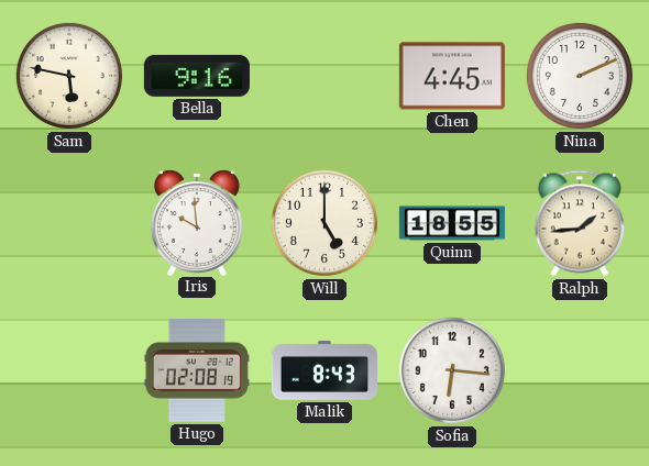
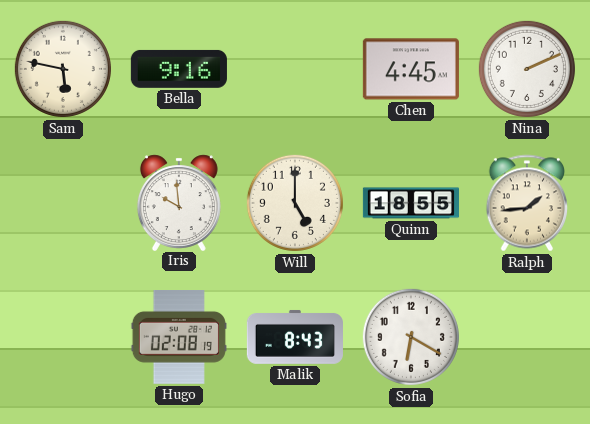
Sofia: 6:16 -> 6:20
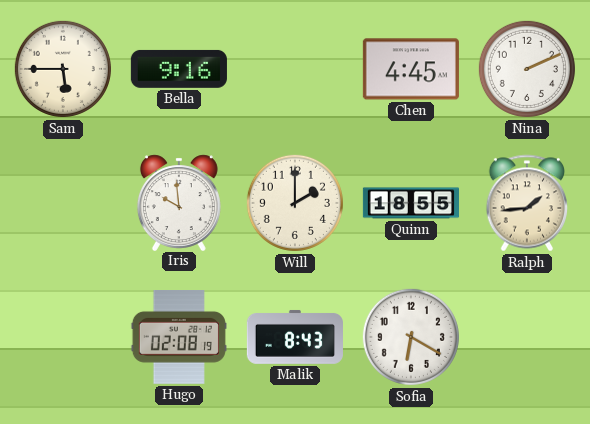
Sam: 5:47 -> 5:45
Will: 5:00 -> 2:00
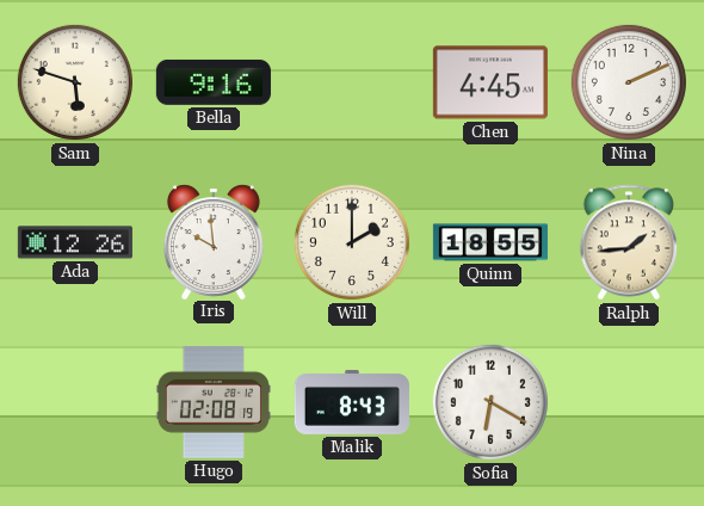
Sam: 5:45 -> 5:48
Ada: none -> 12:26
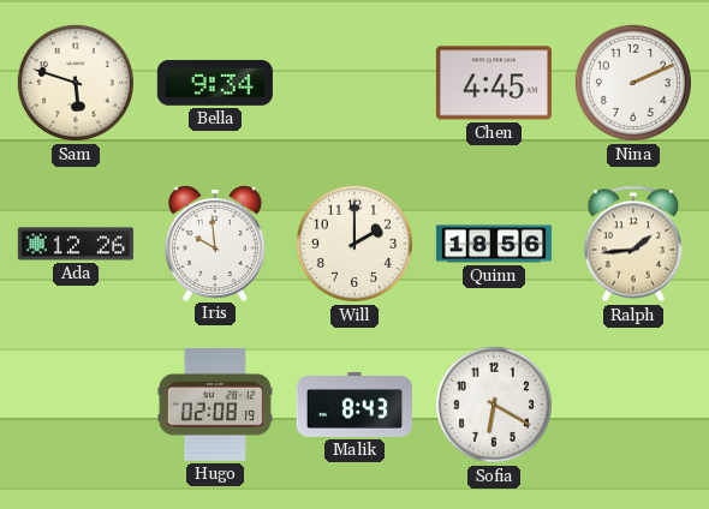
Bella: 9:16 -> 9:34
Quinn: 18:55 -> 18:56
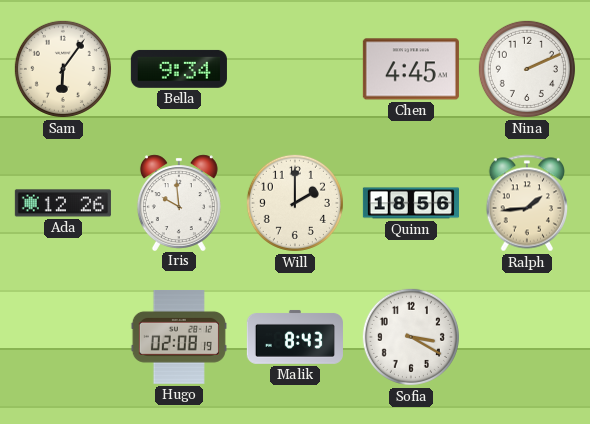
Sam: 5:48 -> 6:06
Sofia: 6:20 -> 3:20
